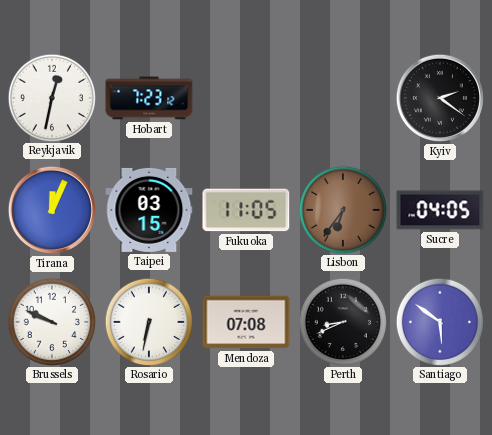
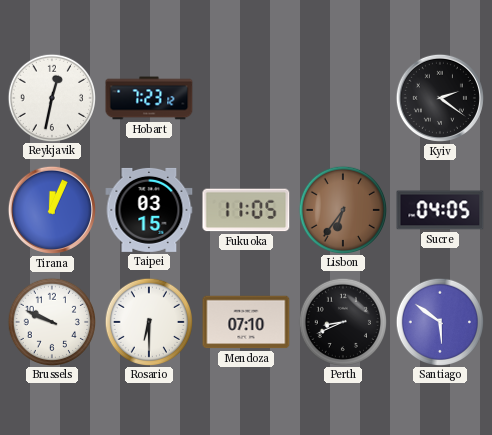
Rosario: 6:32 -> 6:30
Mendoza: 07:08 -> 07:10
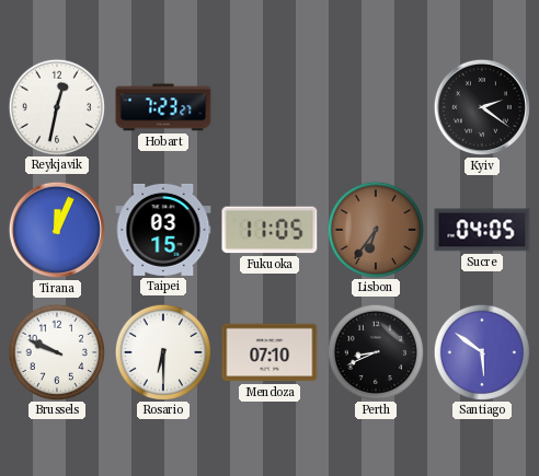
Hobart: 7:23:12 -> 7:23:27
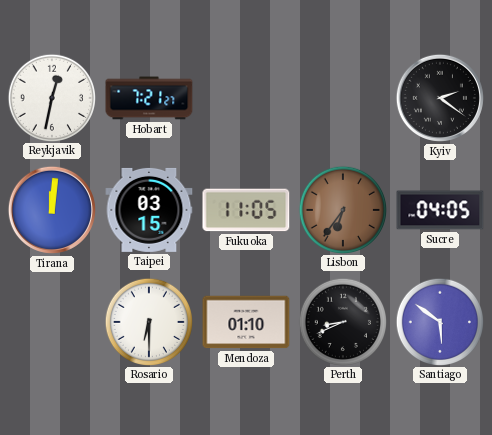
Hobart: 7:23 -> 7:21
Tirana: 12:04 -> 12:01
Brussels: 9:49 -> none
Mendoza: 07:10 -> 01:10
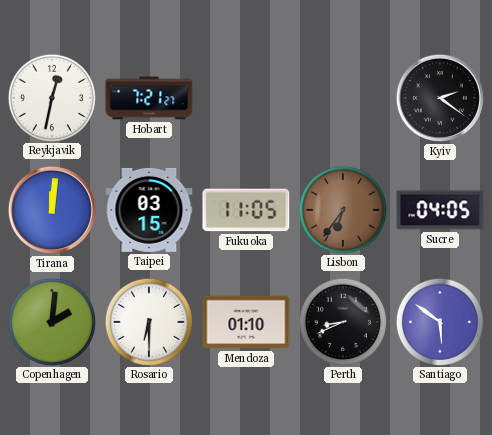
Copenhagen: none -> 2:01
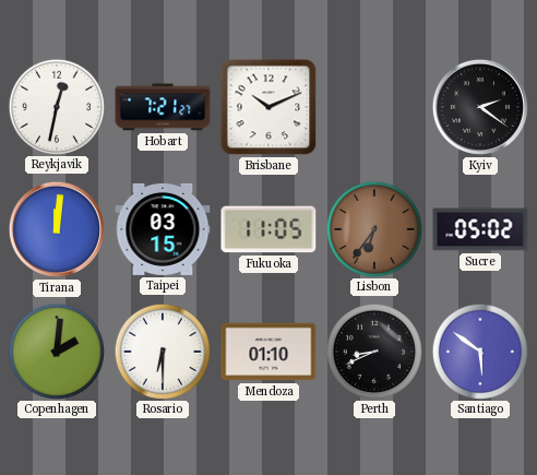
Brisbane: none -> 10:11
Sucre: 04:05 -> 05:02
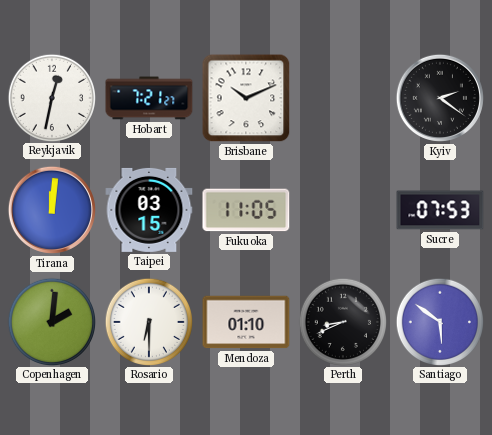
Lisbon: 6:36 -> none
Sucre: 05:02 -> 07:53
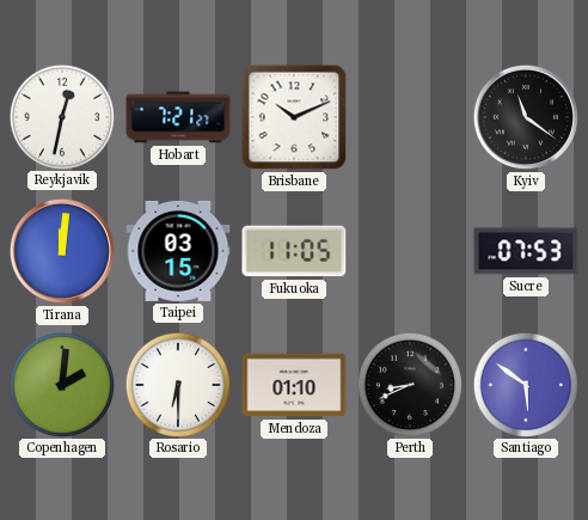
Kyiv: 2:21 -> 11:21
